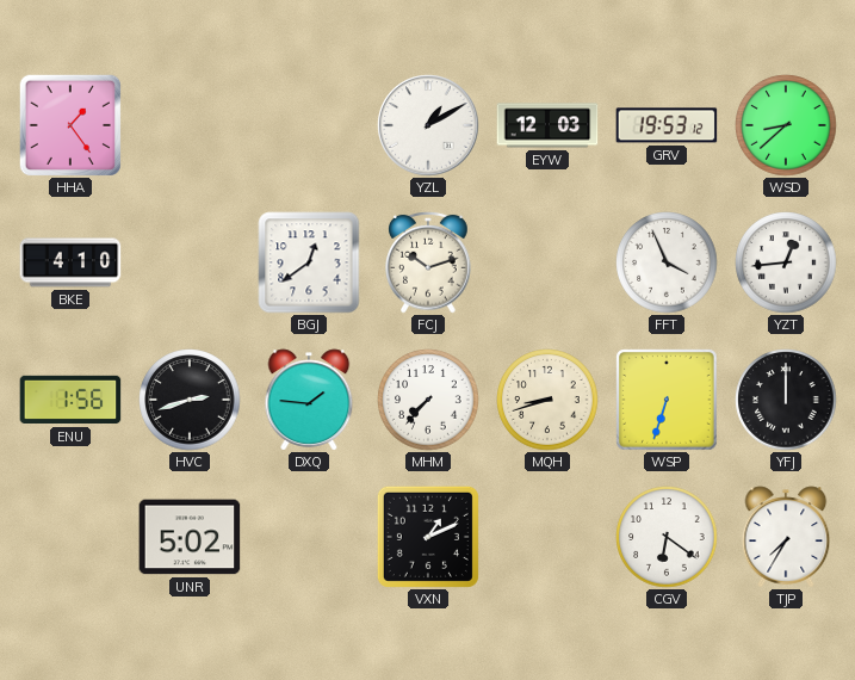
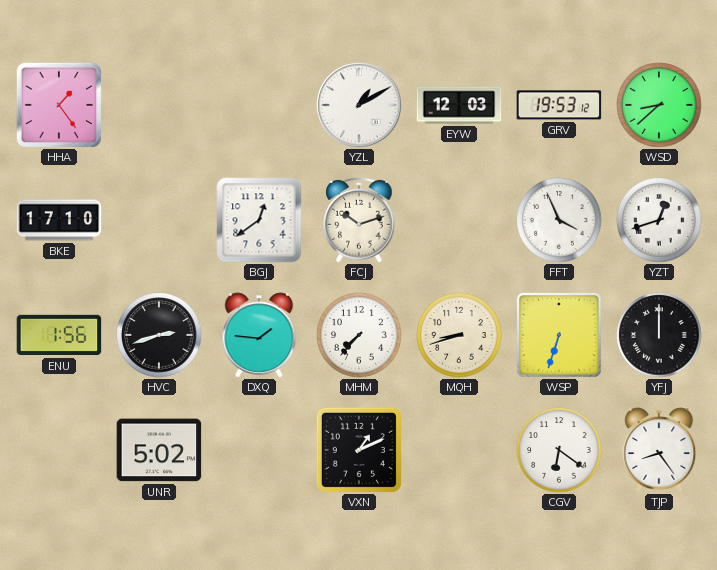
BKE: 4:10 -> 17:10
YZT: 12:44 -> 12:42
TJP: 7:35 -> 8:24
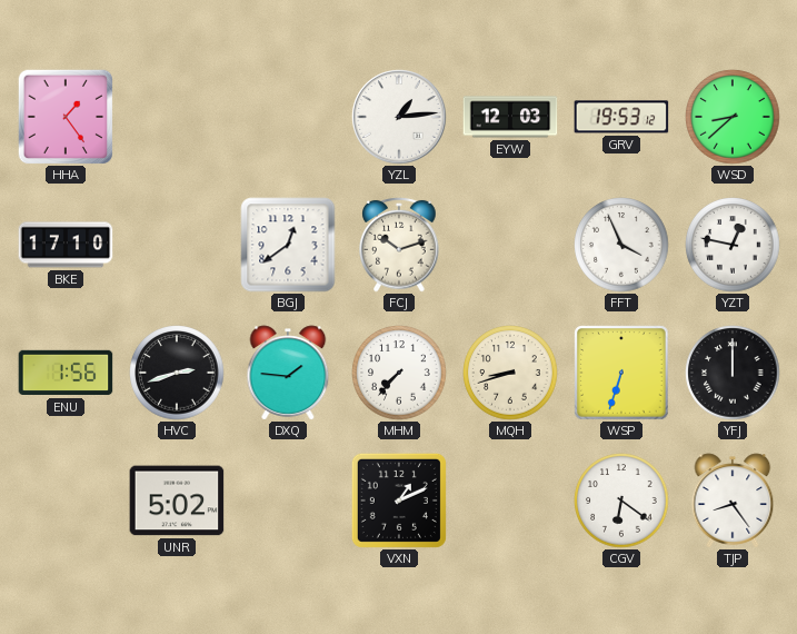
YZL: 1:10 -> 1:14
YZT: 12:42 -> 12:47
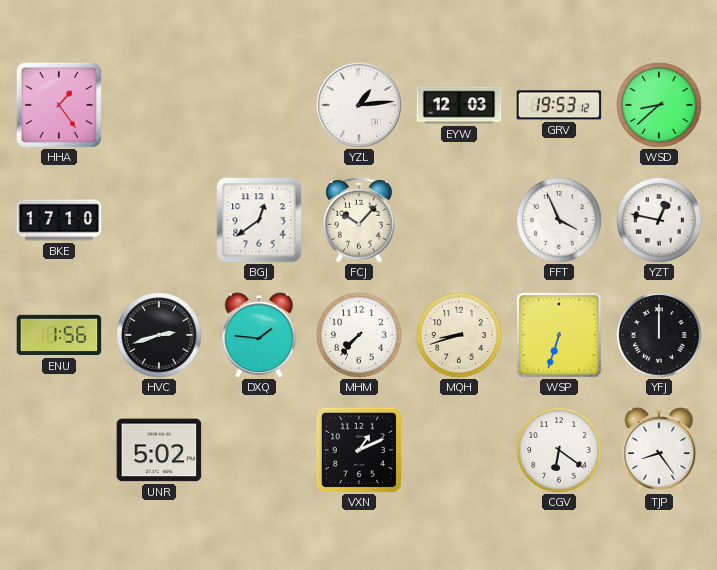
FCJ: 10:12 -> 10:07
